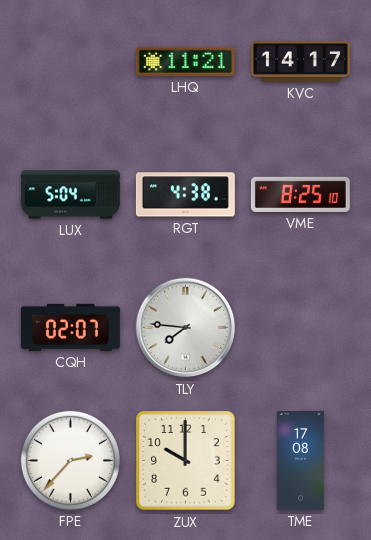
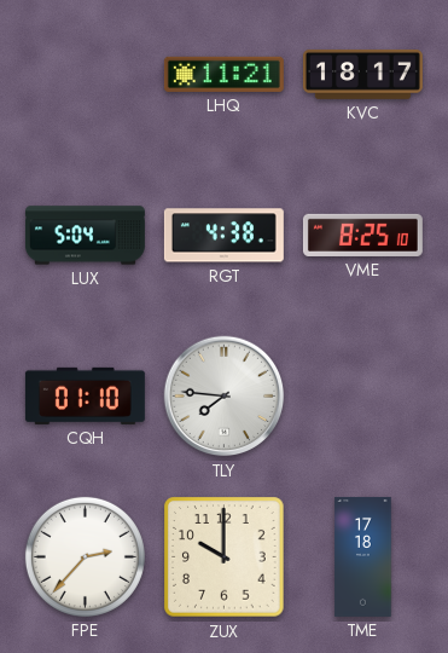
KVC: 14:17 -> 18:17
CQH: 02:07 -> 01:10
TME: 17:08 -> 17:18
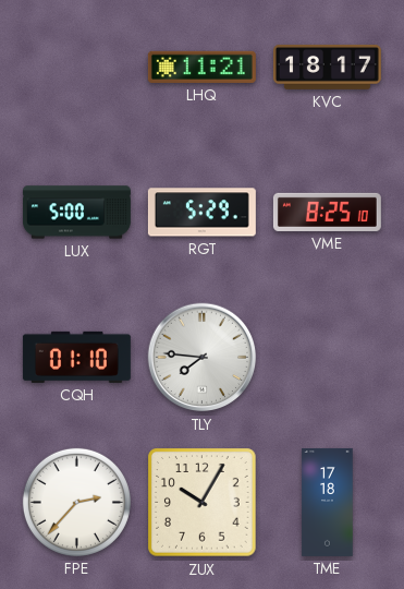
LUX: 5:04 -> 5:00
RGT: 4:38 -> 5:29
ZUX: 10:00 -> 10:05
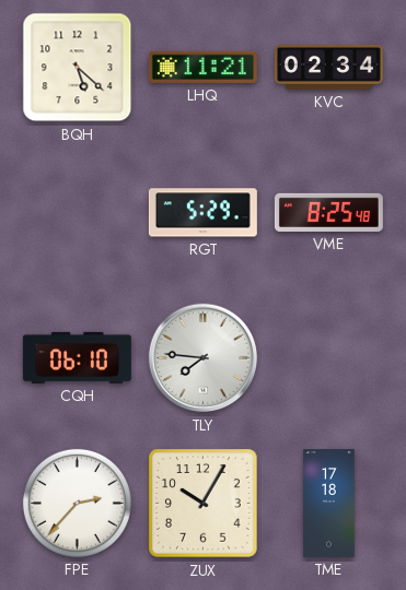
BQH: none -> 5:22
KVC: 18:17 -> 02:34
LUX: 5:00 -> none
VME: 8:25:10 -> 8:25:48
CQH: 01:10 -> 06:10
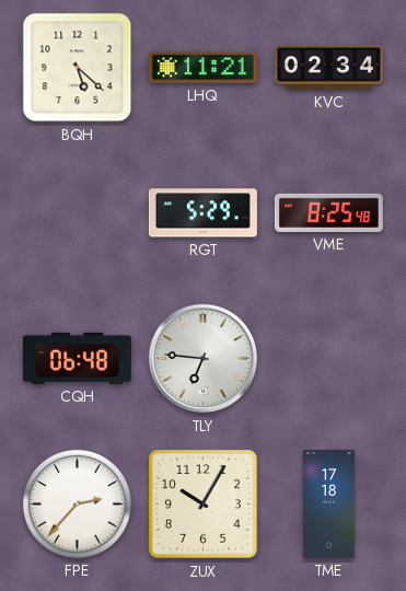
CQH: 06:10 -> 06:48
TLY: 7:46 -> 6:46
